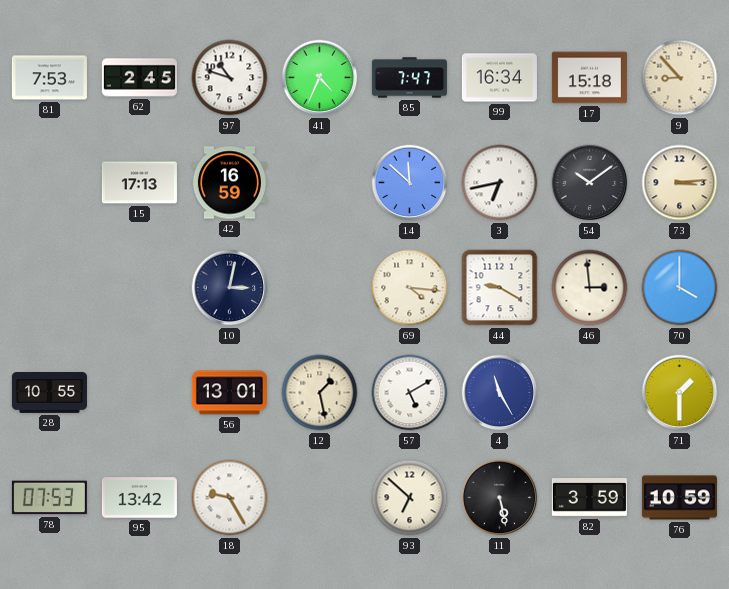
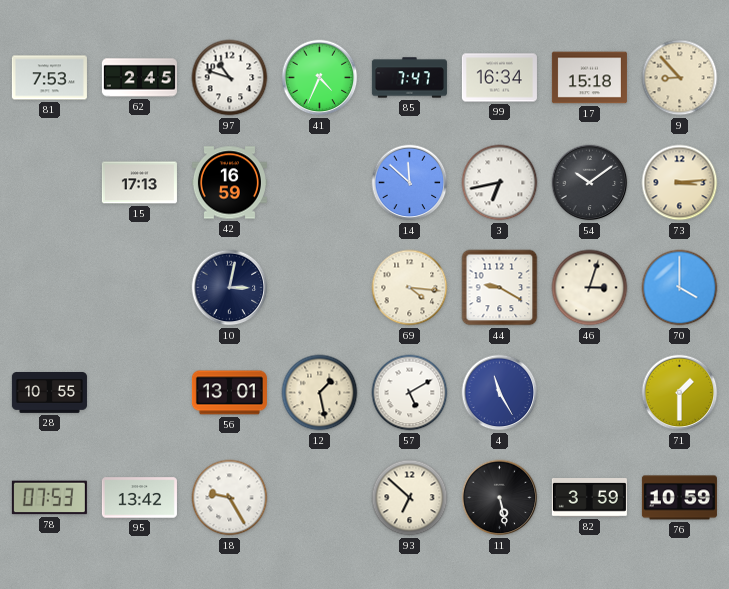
46: 2:59 -> 3:03
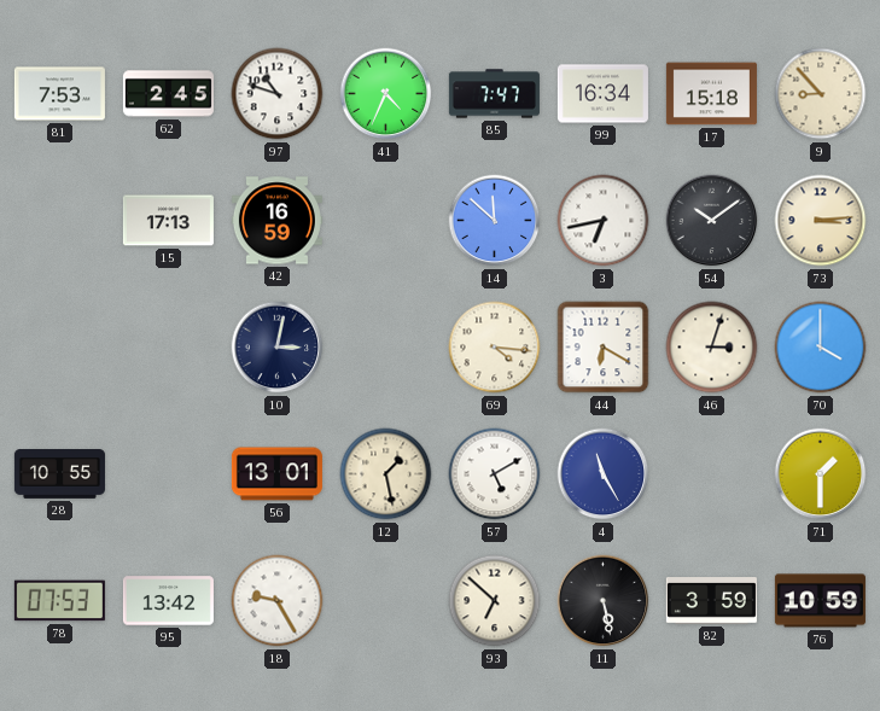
44: 9:20 -> 6:20
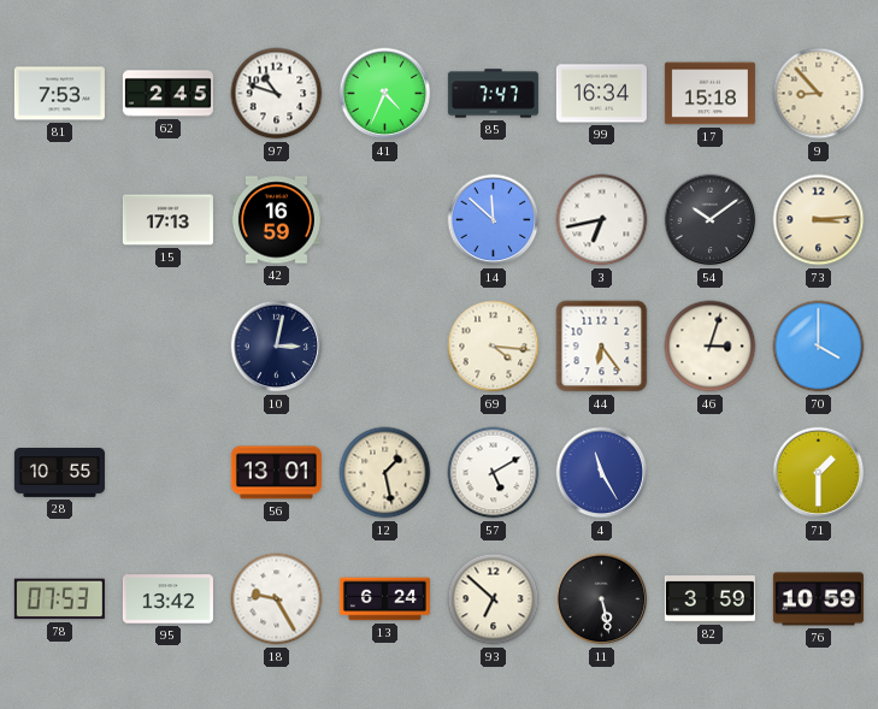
44: 6:20 -> 6:24
13: none -> 6:24
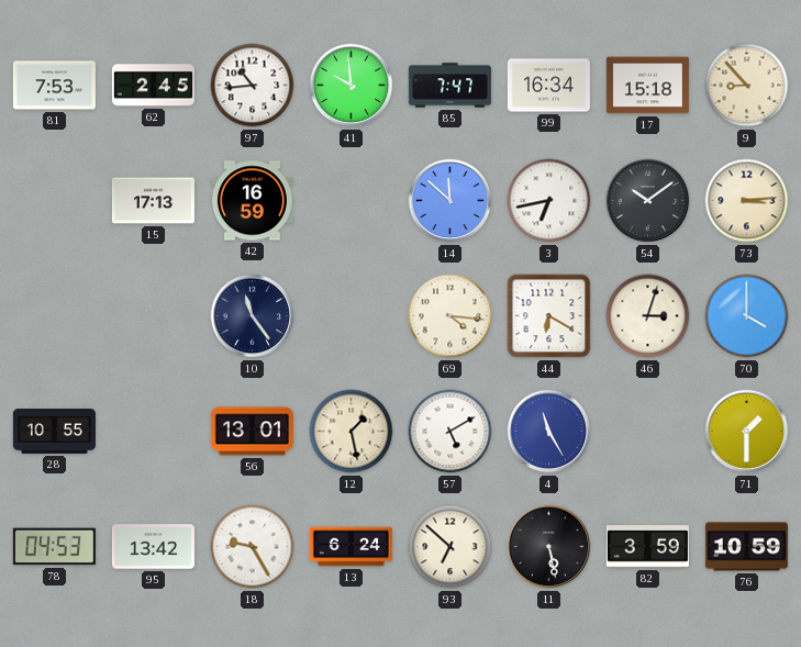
97: 10:48 -> 10:44
41: 4:34 -> 9:59
10: 3:02 -> 11:24
44: 6:24 -> 6:20
78: 07:53 -> 04:53
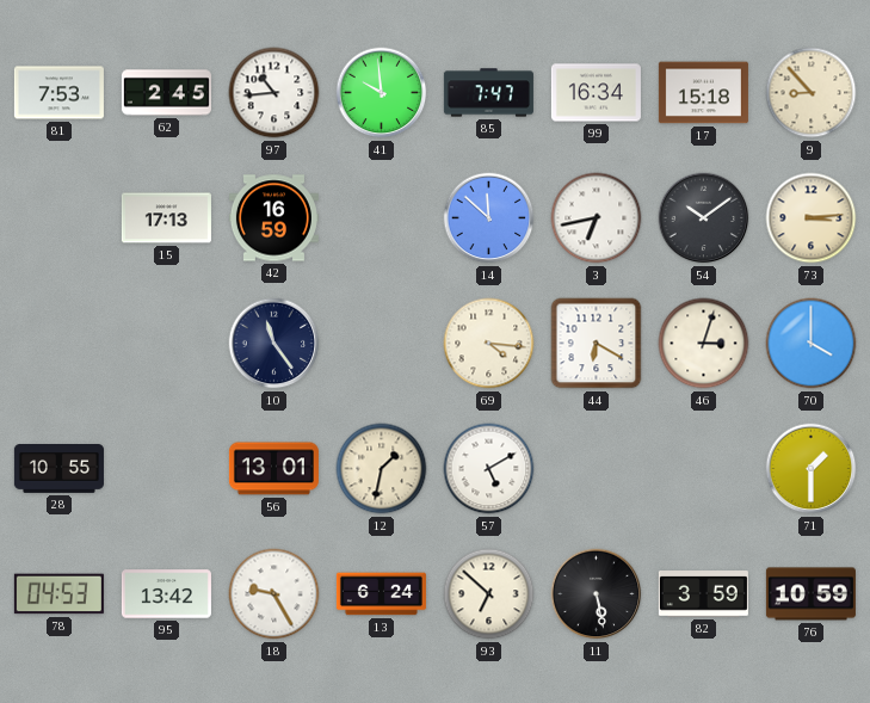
12: 1:28 -> 1:32
4: 11:25 -> none
